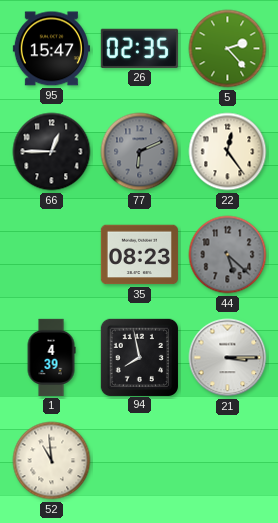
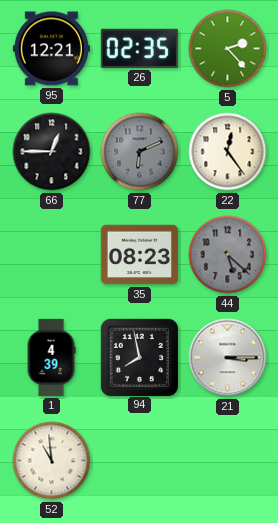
95: 15:47 -> 12:21
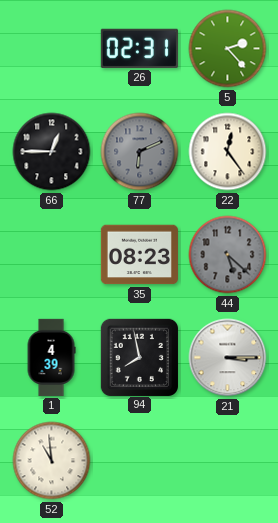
95: 12:21 -> none
26: 02:35 -> 02:31
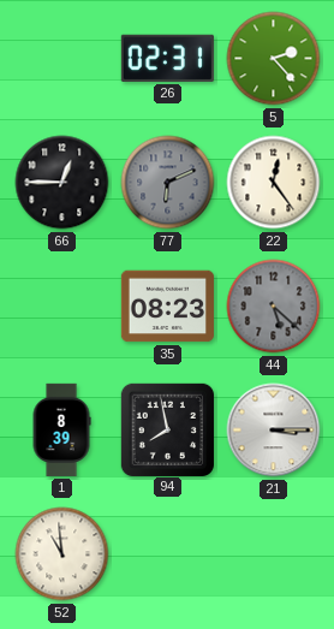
1: 4:39 -> 8:39
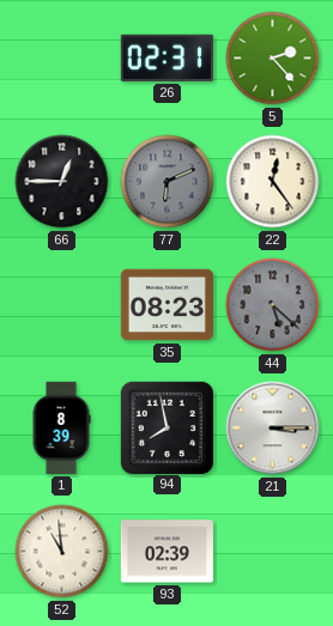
93: none -> 02:39
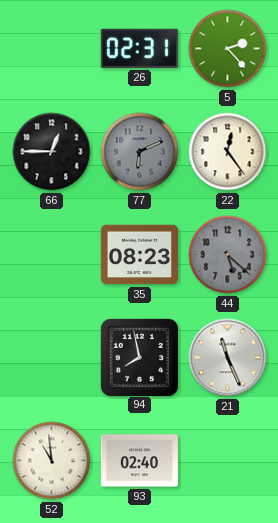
1: 8:39 -> none
21: 3:15 -> 11:26
93: 02:39 -> 02:40
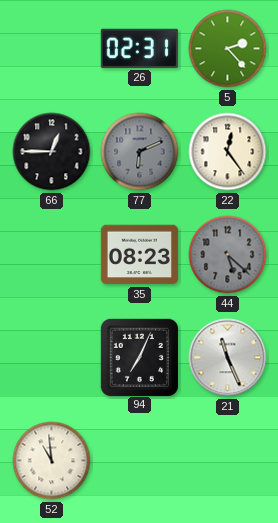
94: 7:58 -> 7:04
93: 02:40 -> none
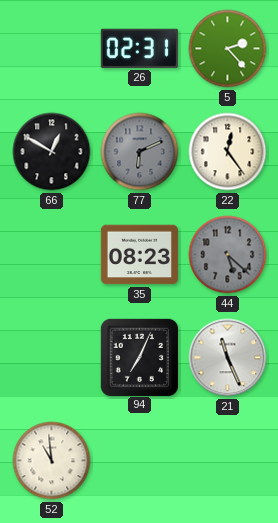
66: 12:45 -> 12:50
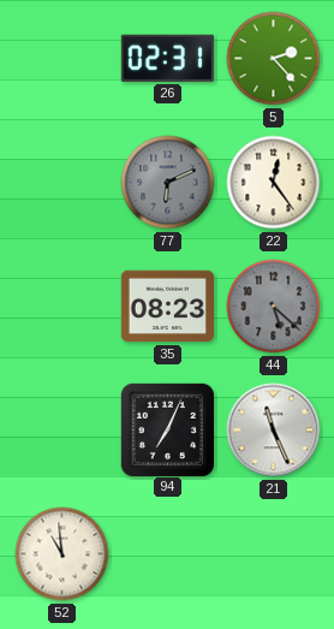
66: 12:50 -> none
